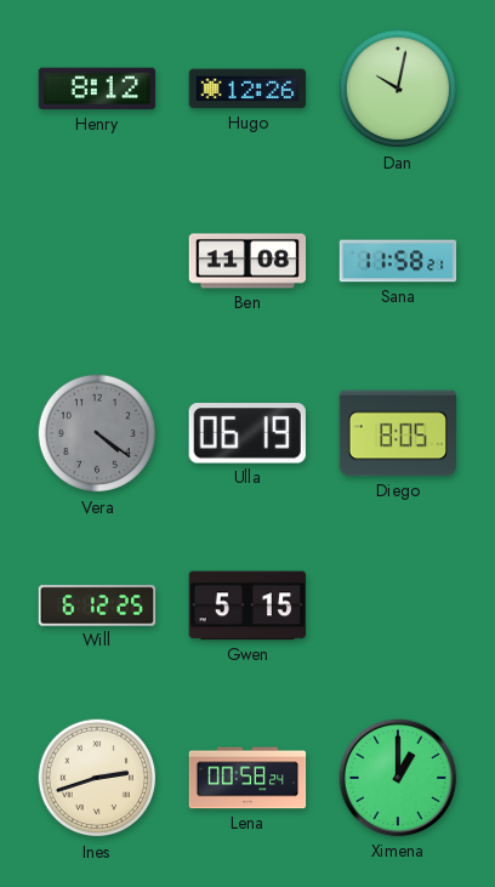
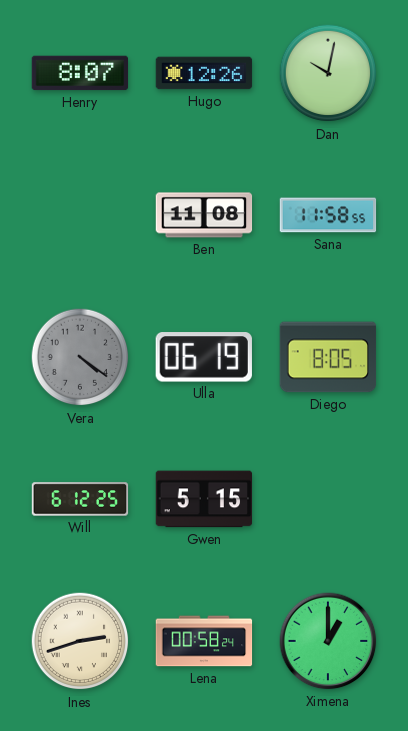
Henry: 8:12 -> 8:07
Sana: 11:58:21 -> 11:58:55
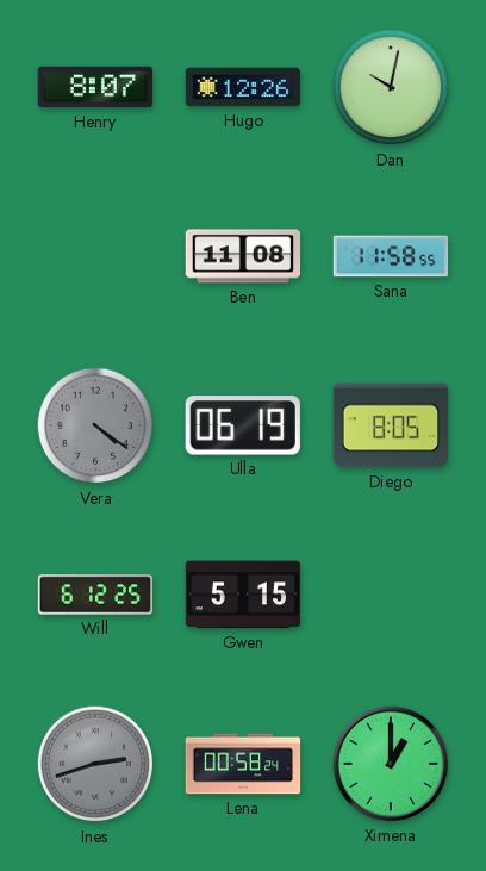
Ines dial: cream -> grey
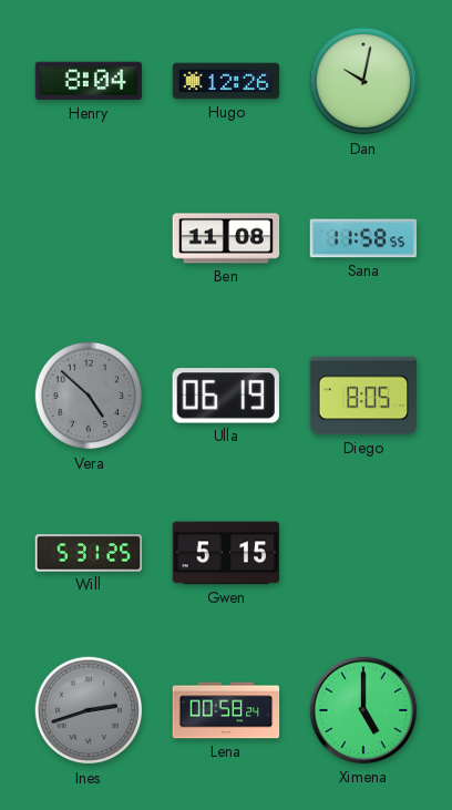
Henry: 8:07 -> 8:04
Vera: 4:21 -> 4:52
Will: 6:12 -> 5:31
Ximena: 1:00 -> 5:00
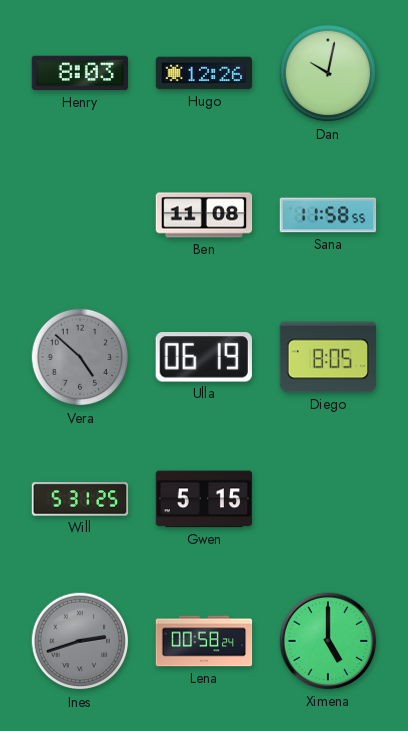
Henry: 8:04 -> 8:03
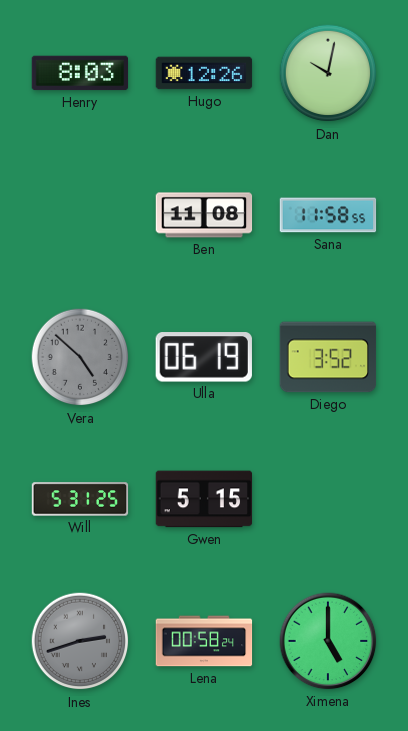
Diego: 8:05 -> 3:52
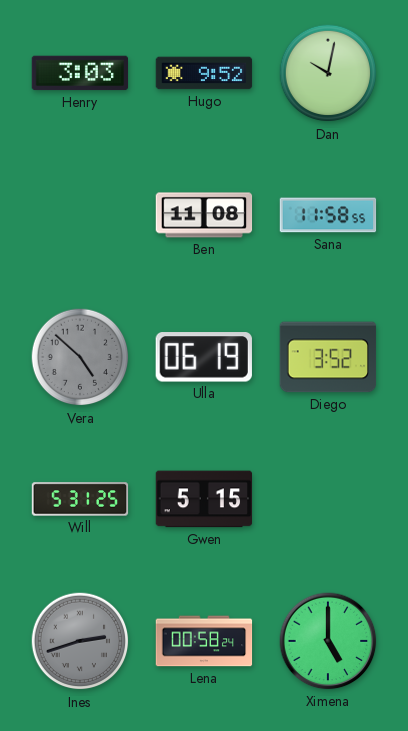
Henry: 8:03 -> 3:03
Hugo: 12:26 -> 9:52
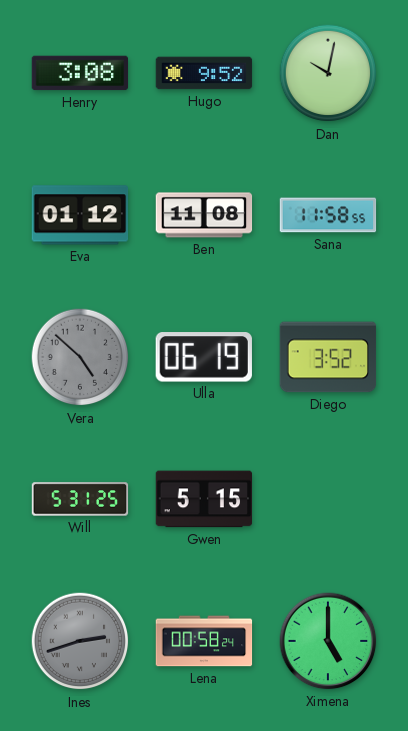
Henry: 3:03 -> 3:08
Eva: none -> 01:12
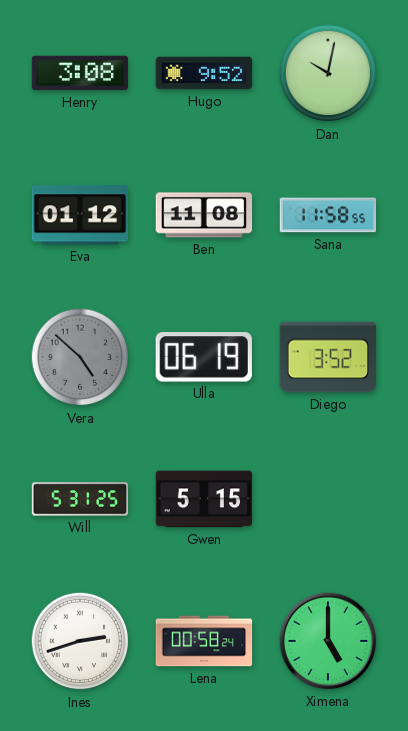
Ines dial: grey -> white
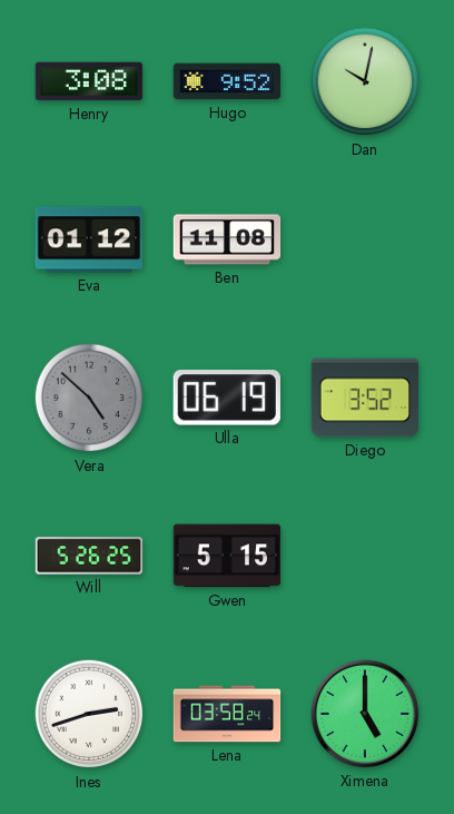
Sana: 11:58 -> none
Will: 5:31 -> 5:26
Lena: 00:58 -> 03:58
